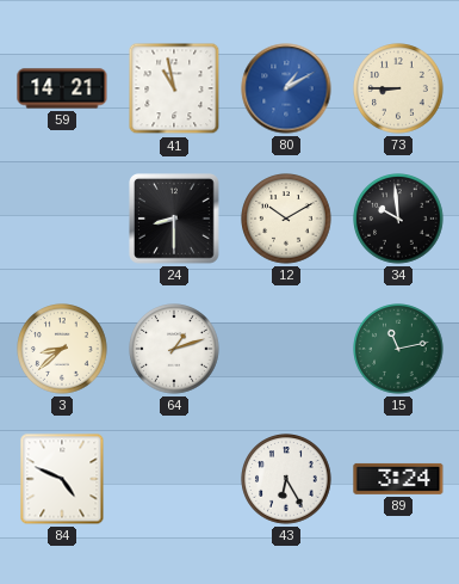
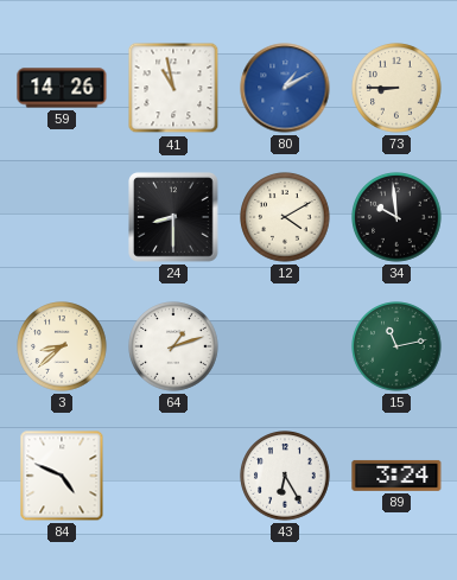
59: 14:21 -> 14:26
12: 10:10 -> 4:10
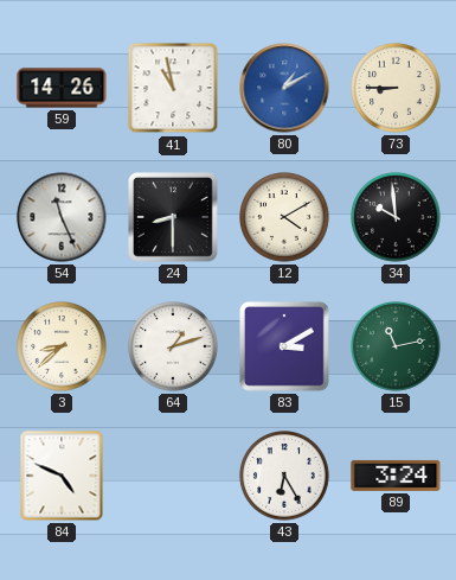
54: none -> 11:26
83: none -> 3:10
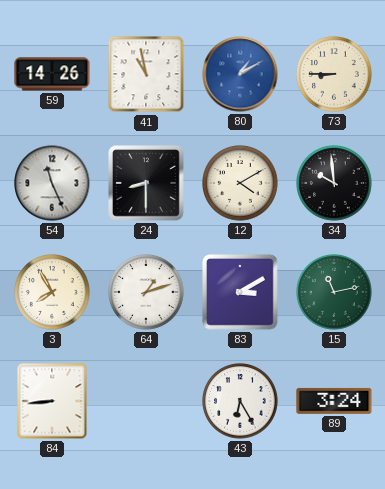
3: 8:38 -> 7:55
84: 4:49 -> 8:44
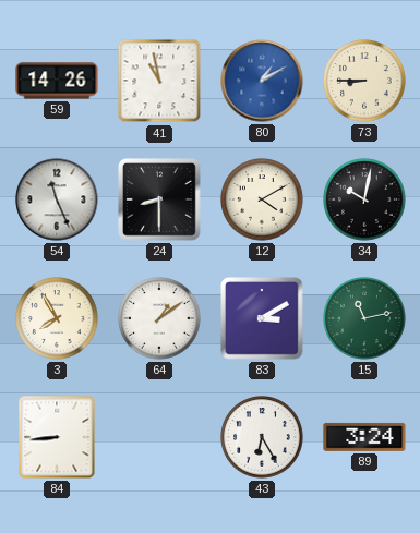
34: 9:59 -> 10:02
64: 1:12 -> 1:09
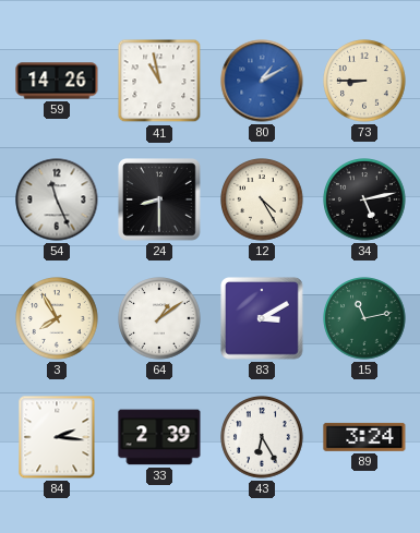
12: 4:10 -> 4:25
34: 10:02 -> 5:13
84: 8:44 -> 2:16
33: none -> 2:39
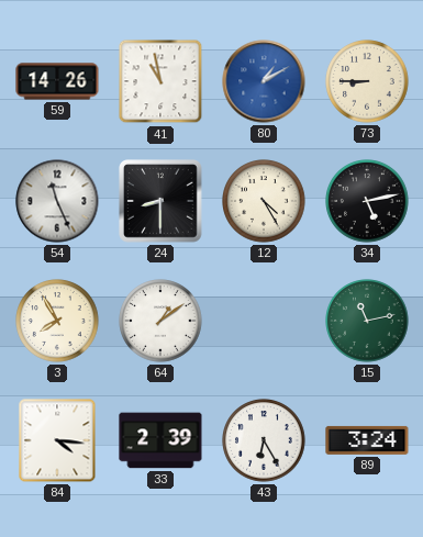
83: 3:10 -> none
84: 2:16 -> 4:16
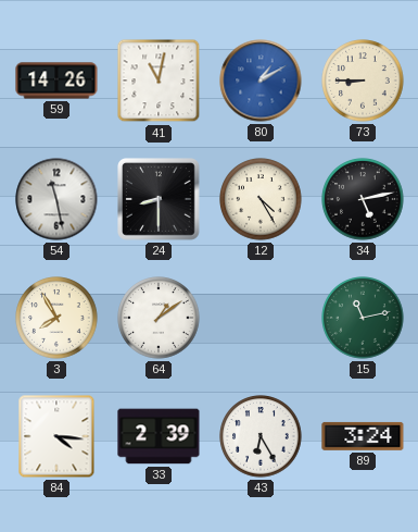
41: 10:58 -> 11:02
54: 11:26 -> 11:28
